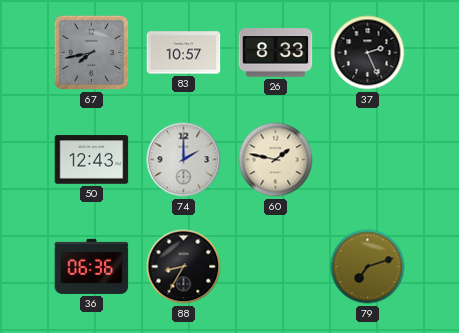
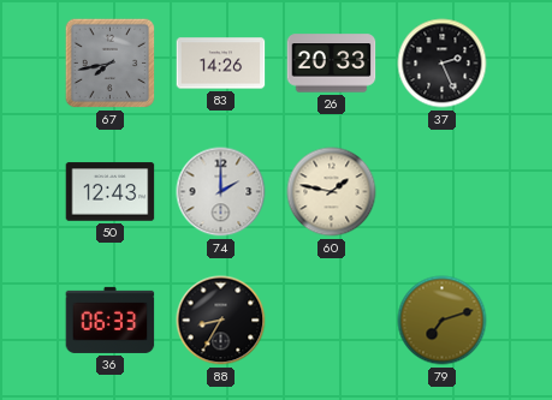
83: 10:57 -> 14:26
26: 8:33 -> 20:33
36: 06:36 -> 06:33
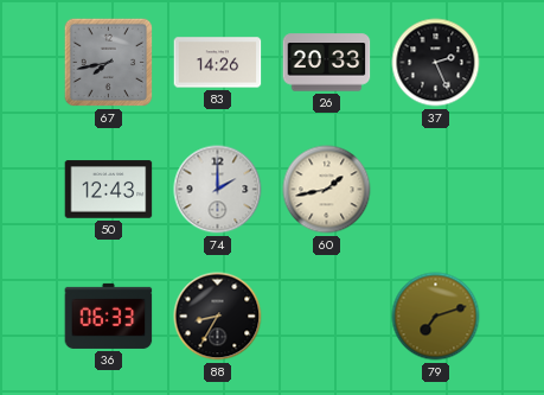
60: 1:47 -> 1:43
